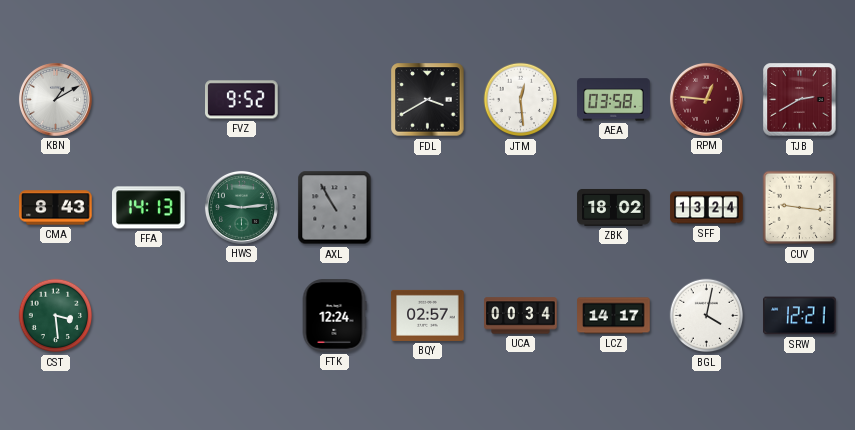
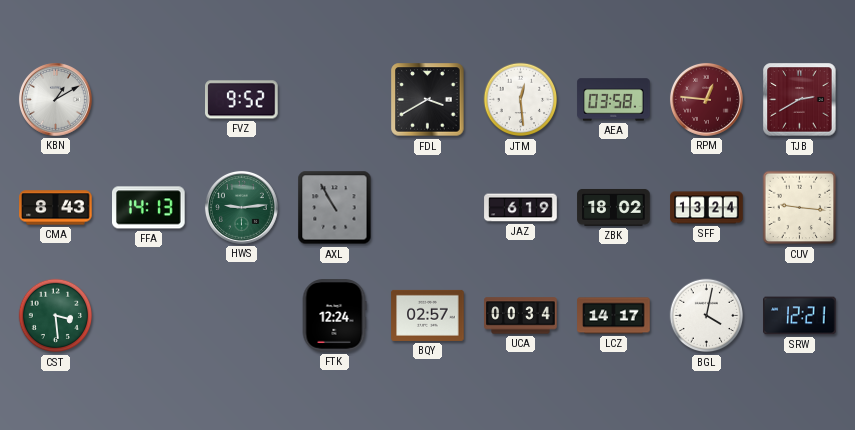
JAZ: none -> 6:19
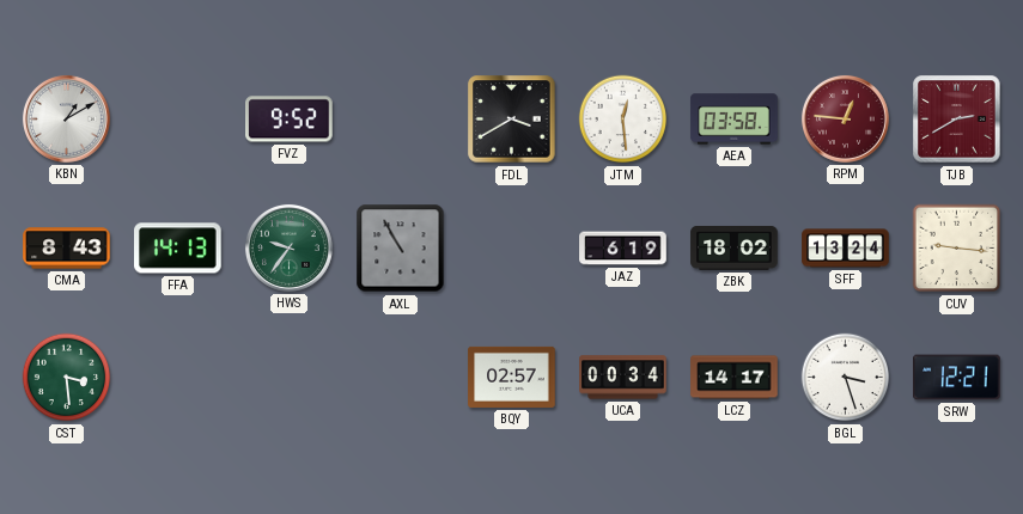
HWS: 9:14 -> 9:36
FTK: 12:24 -> none
BGL: 4:02 -> 3:27
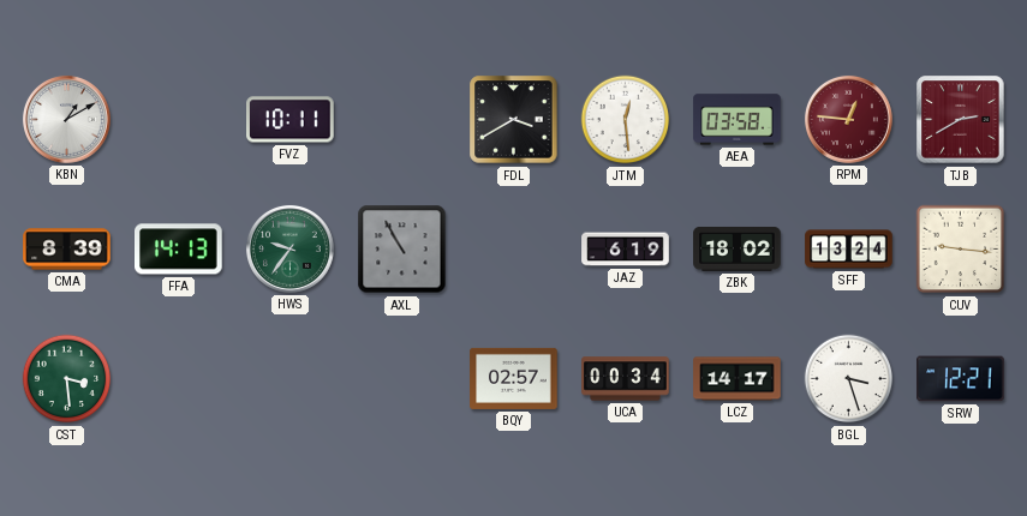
FVZ: 9:52 -> 10:11
CMA: 8:43 -> 8:39
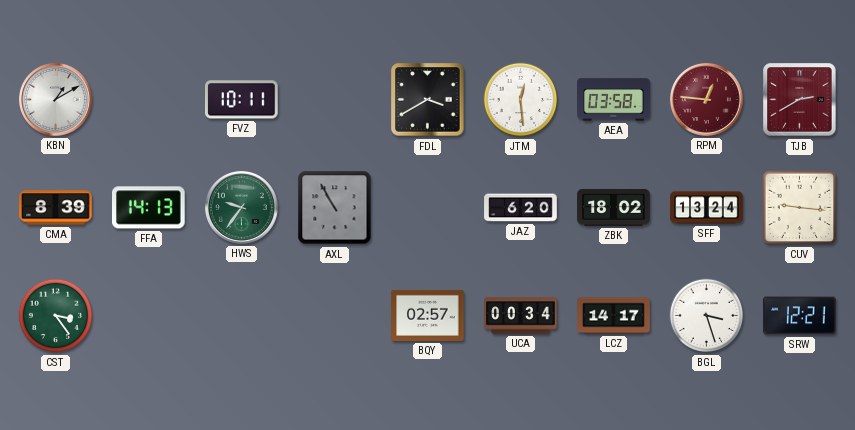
JAZ: 6:19 -> 6:20
CST: 3:29 -> 3:24
